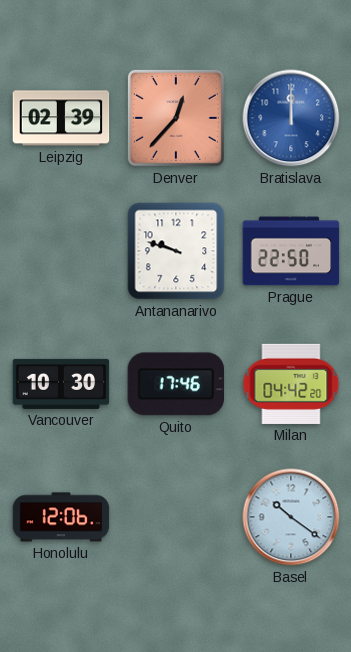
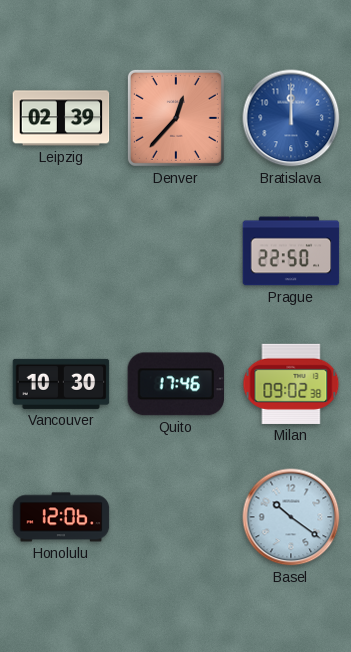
Antananarivo: 9:48 -> none
Milan: 04:42 -> 09:02
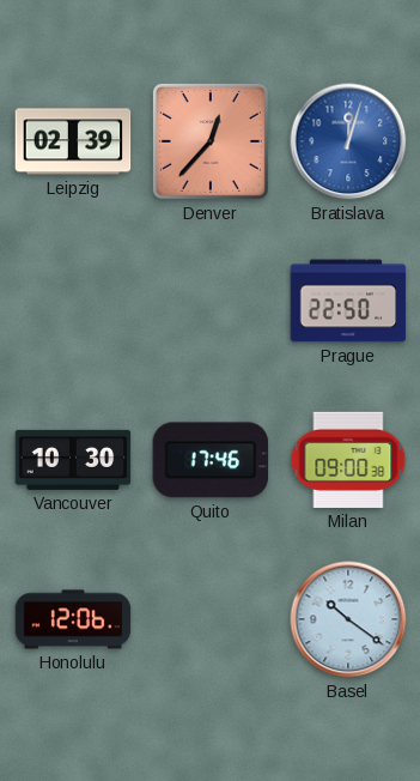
Bratislava: 12:00 -> 12:03
Milan: 09:02 -> 09:00
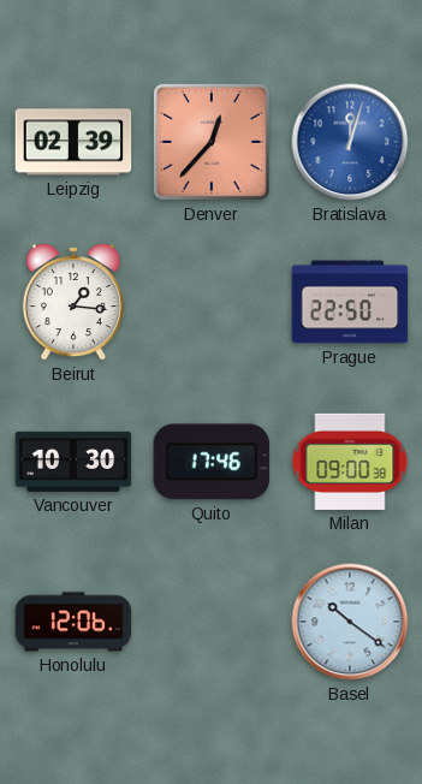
Beirut: none -> 1:16
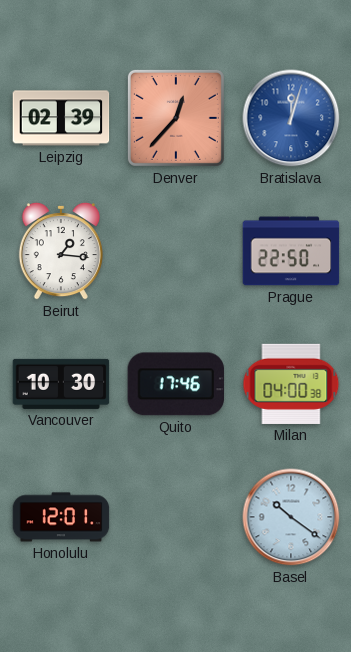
Milan: 09:00 -> 04:00
Honolulu: 12:06 -> 12:01
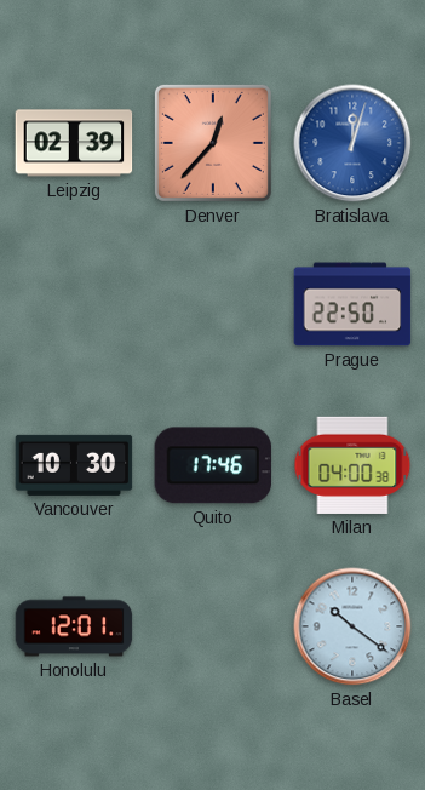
Beirut: 1:16 -> none
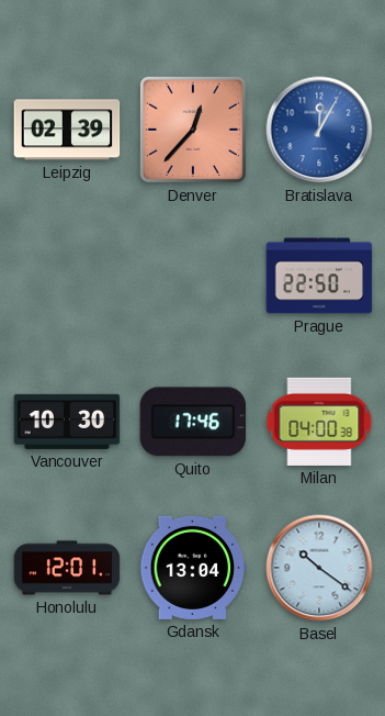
Bratislava: 12:03 -> 12:05
Gdansk: none -> 13:04
